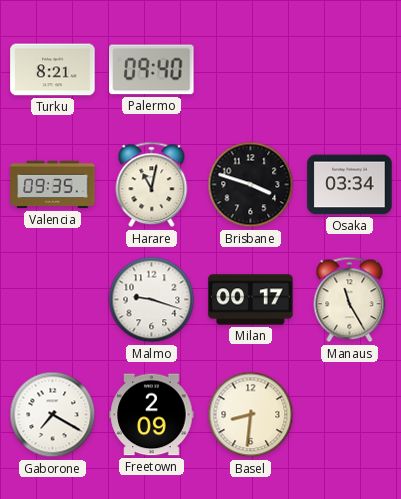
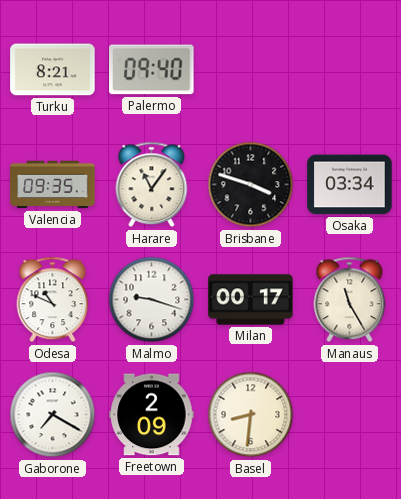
Harare: 11:02 -> 11:06
Odesa: none -> 10:49
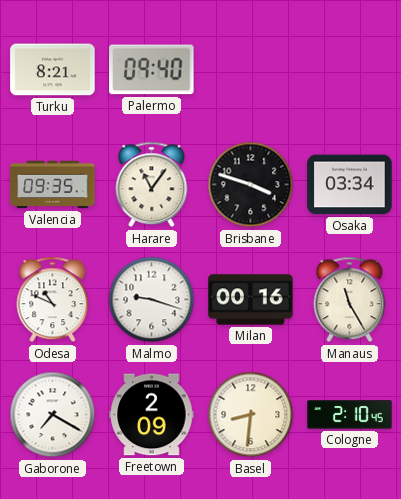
Milan: 00:17 -> 00:16
Cologne: none -> 2:10
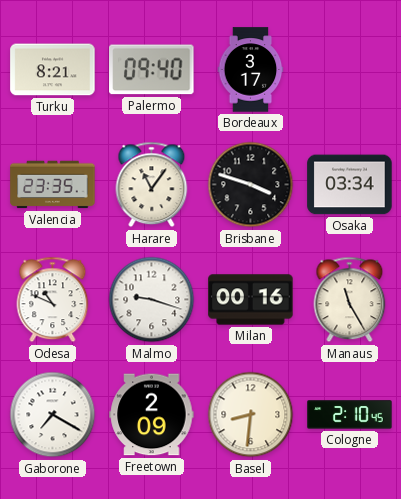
Bordeaux: none -> 3:17
Valencia: 09:35 -> 23:35
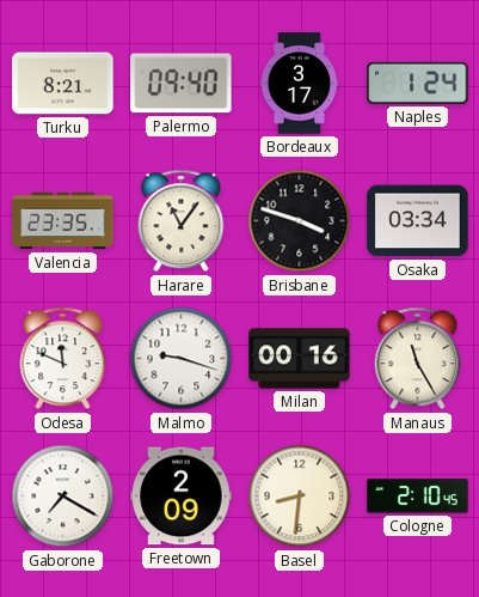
Naples: none -> 1:24
Odesa: 10:49 -> 11:49
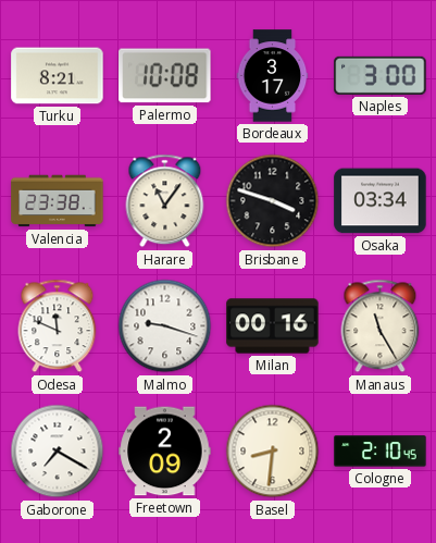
Palermo: 09:40 -> 10:08
Naples: 1:24 -> 3:00
Valencia: 23:35 -> 23:38
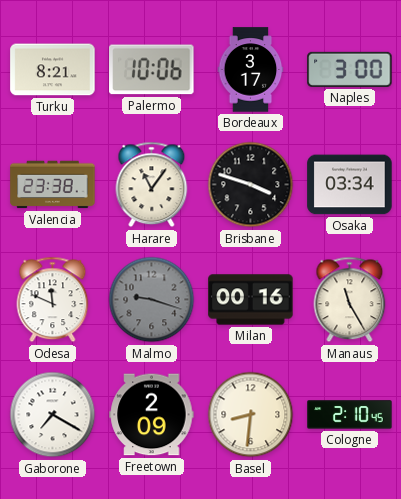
Palermo: 10:08 -> 10:06
Malmo dial: white -> grey
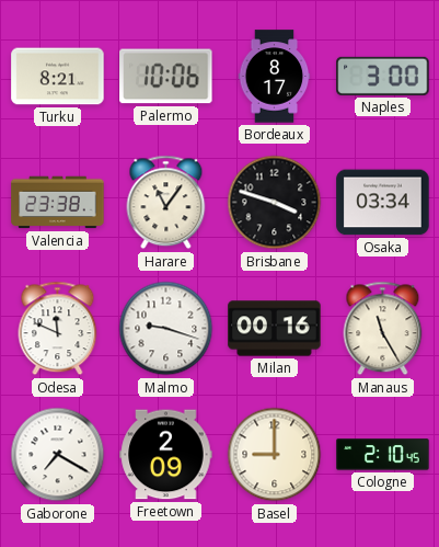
Bordeaux: 3:17 -> 8:17
Malmo dial: grey -> white
Basel: 8:31 -> 9:00
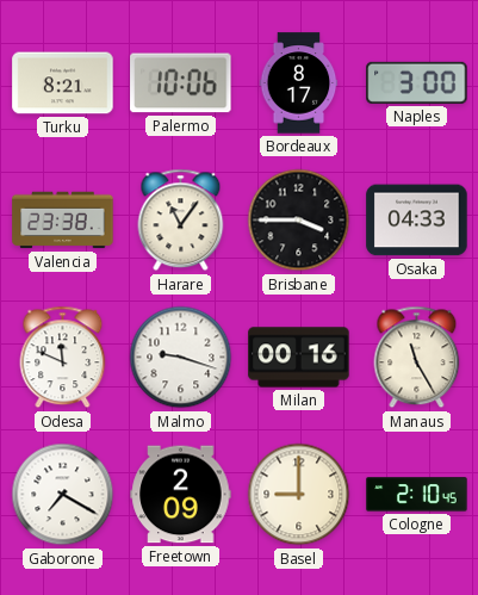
Brisbane: 3:48 -> 3:45
Osaka: 03:34 -> 04:33
